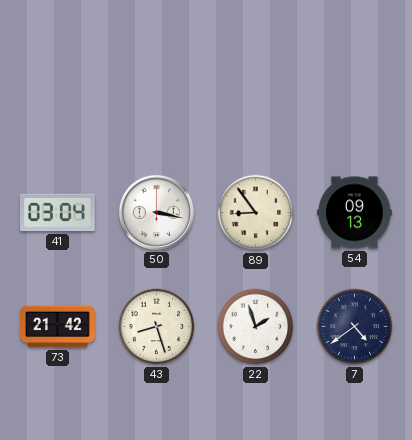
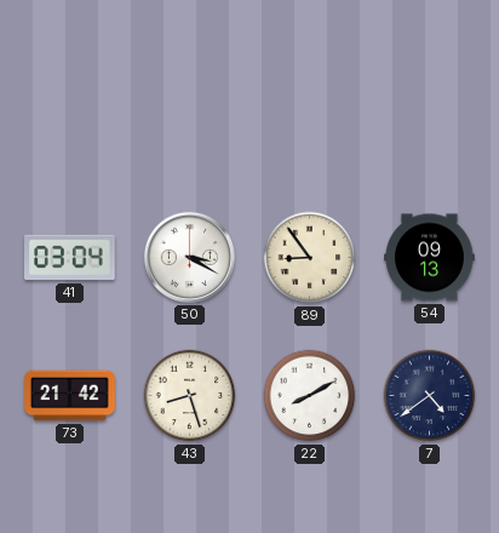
50: 3:17 -> 3:20
22: 1:57 -> 8:10
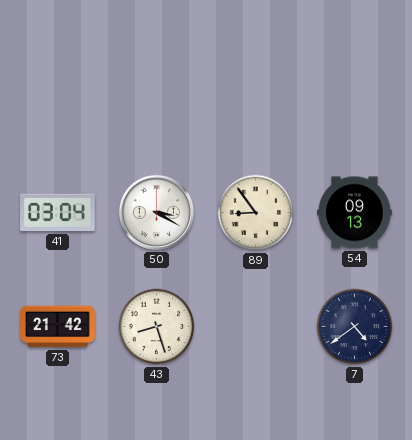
22: 8:10 -> none
